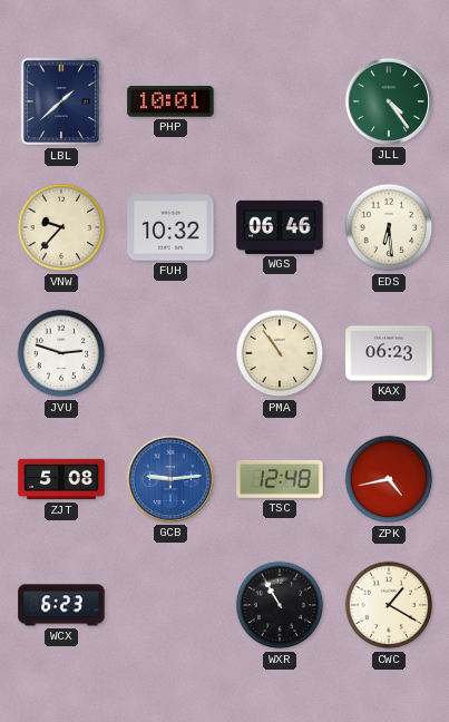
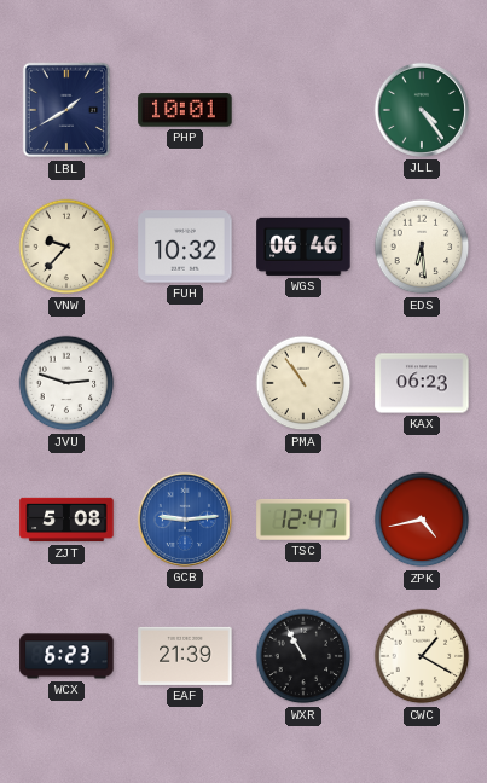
LBL: 1:38 -> 1:40
TSC: 12:48 -> 12:47
EAF: none -> 21:39
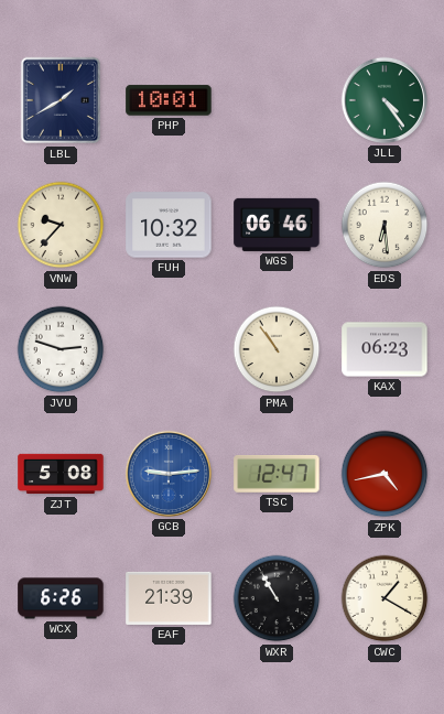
WCX: 6:23 -> 6:26
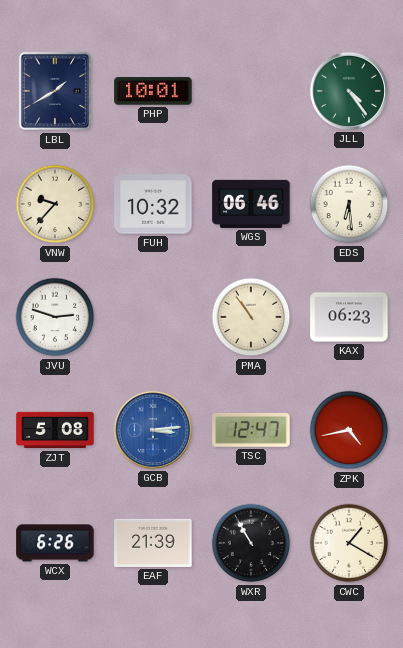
GCB: 9:14 -> 3:14
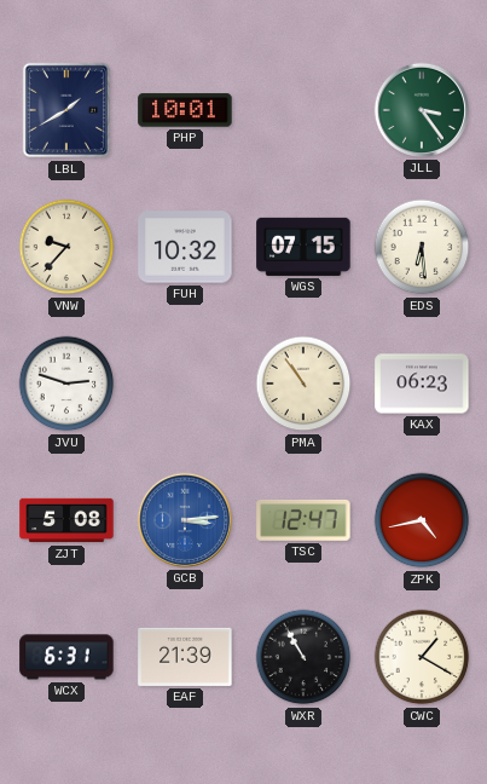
JLL: 4:24 -> 3:24
WGS: 06:46 -> 07:15
WCX: 6:26 -> 6:31
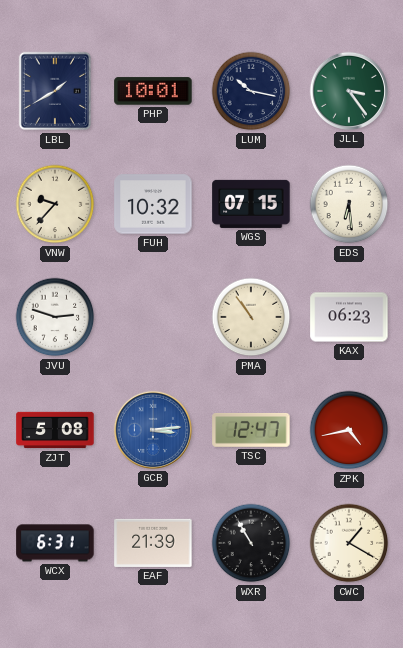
LUM: none -> 10:17
